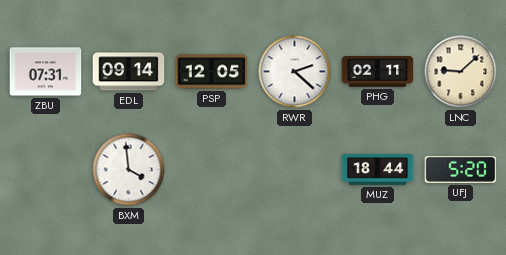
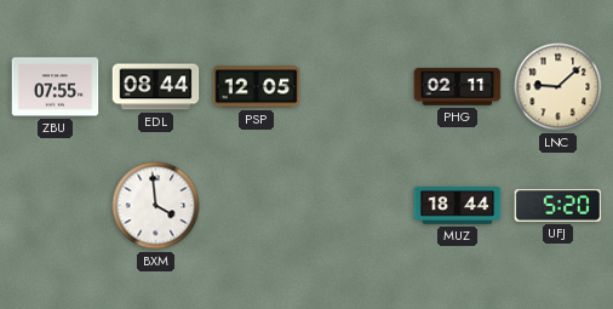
ZBU: 07:31 -> 07:55
EDL: 09:14 -> 08:44
RWR: 2:22 -> none
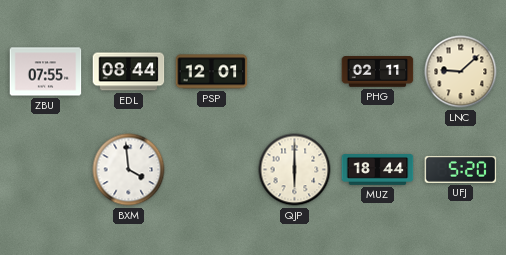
PSP: 12:05 -> 12:01
QJP: none -> 6:00
